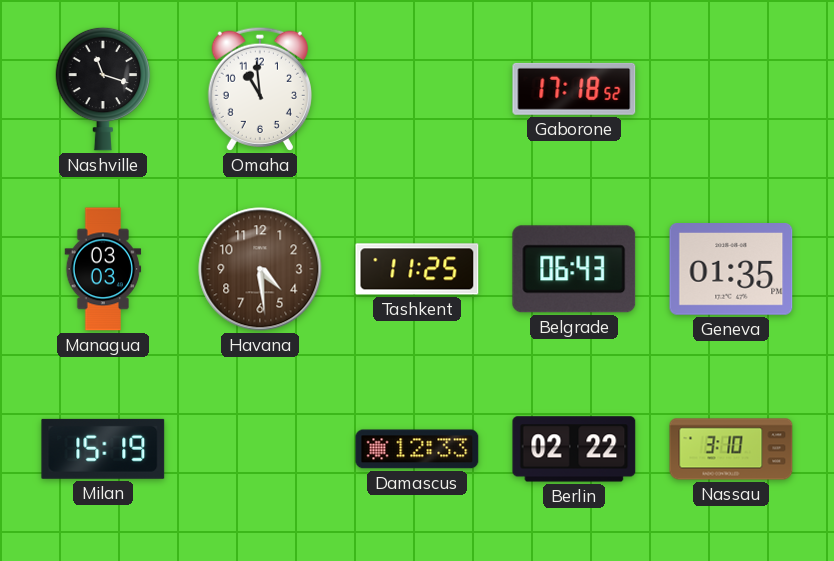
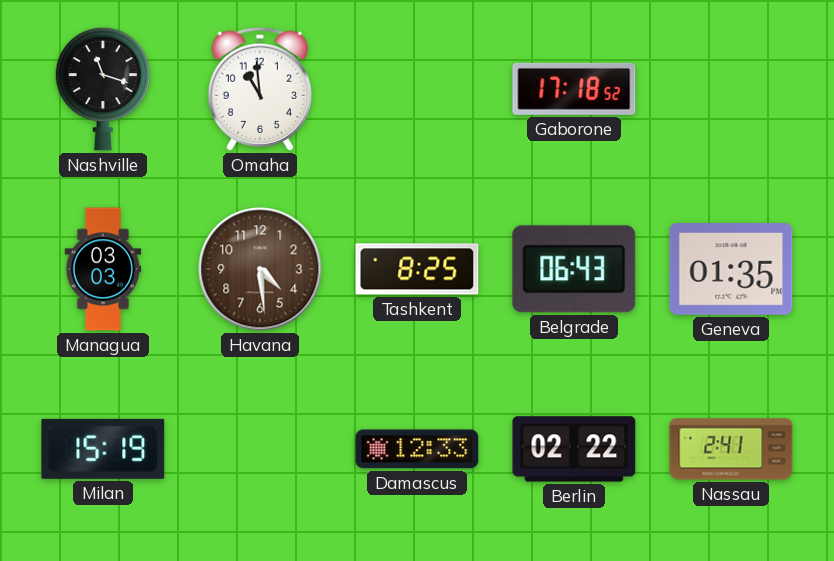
Tashkent: 11:25 -> 8:25
Nassau: 3:10 -> 2:41
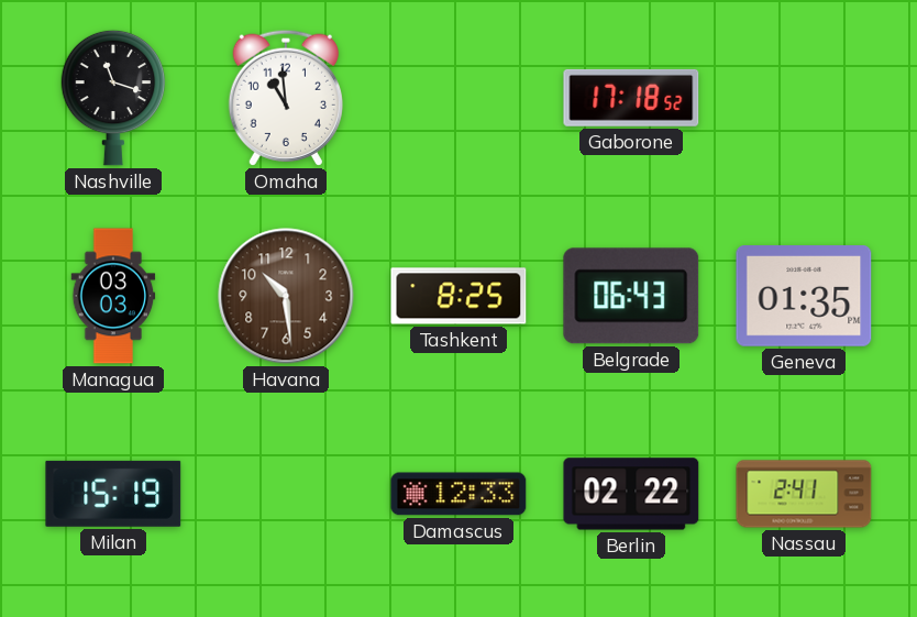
Havana: 4:29 -> 10:29
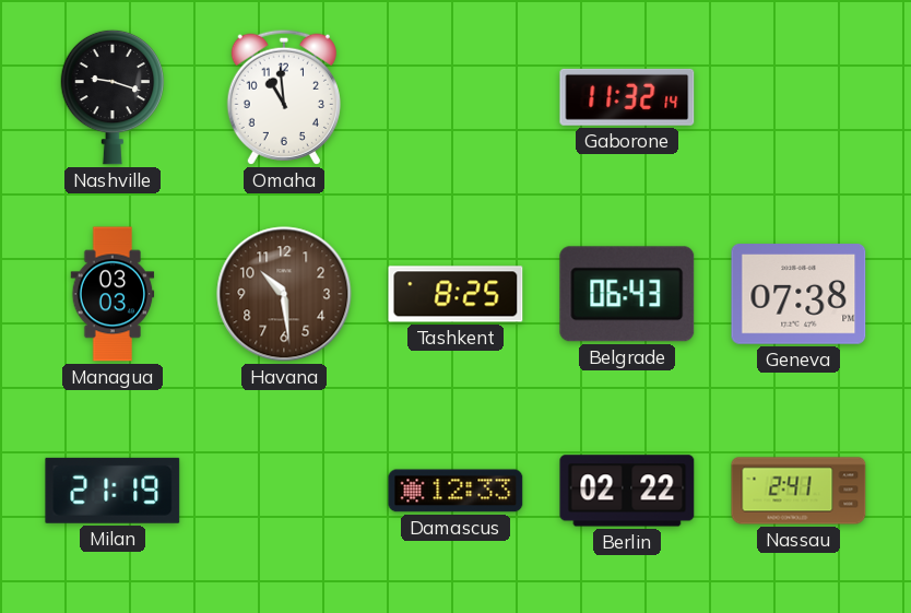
Nashville: 11:18 -> 9:18
Gaborone: 17:18 -> 11:32
Geneva: 01:35 -> 07:38
Milan: 15:19 -> 21:19
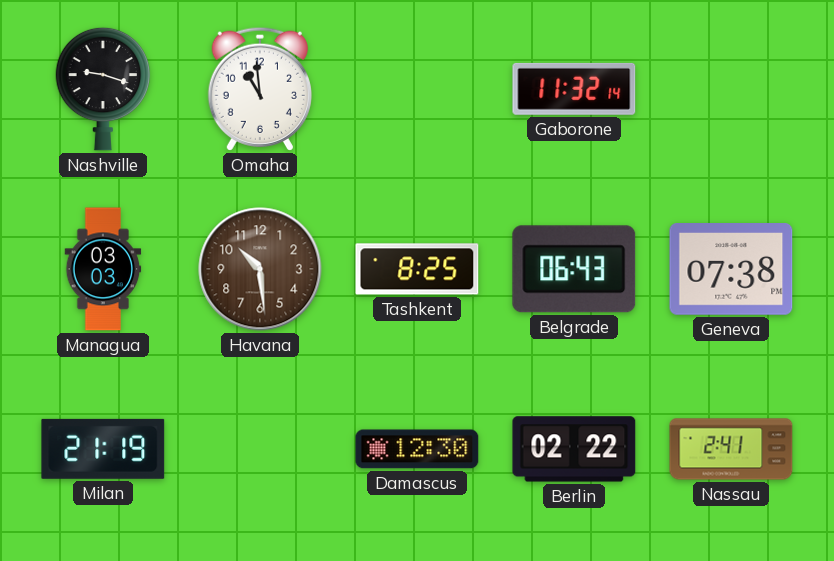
Damascus: 12:33 -> 12:30
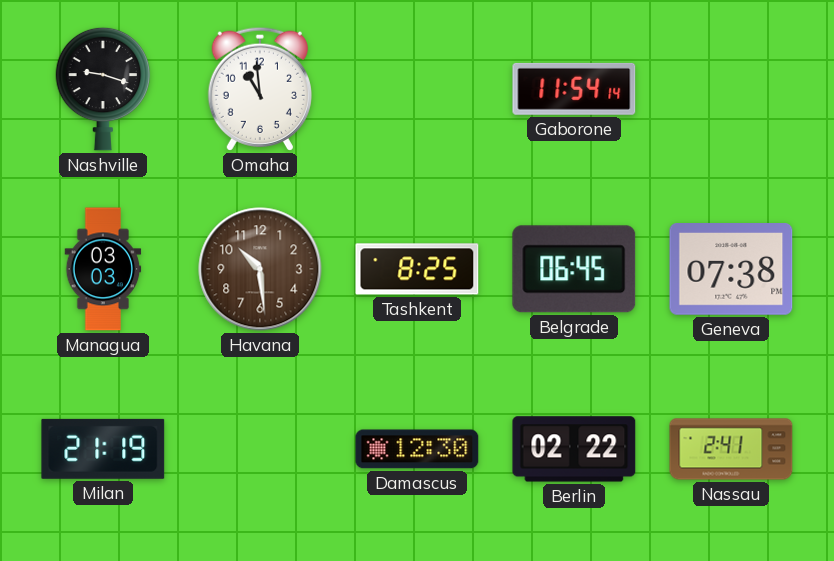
Gaborone: 11:32 -> 11:54
Belgrade: 06:43 -> 06:45
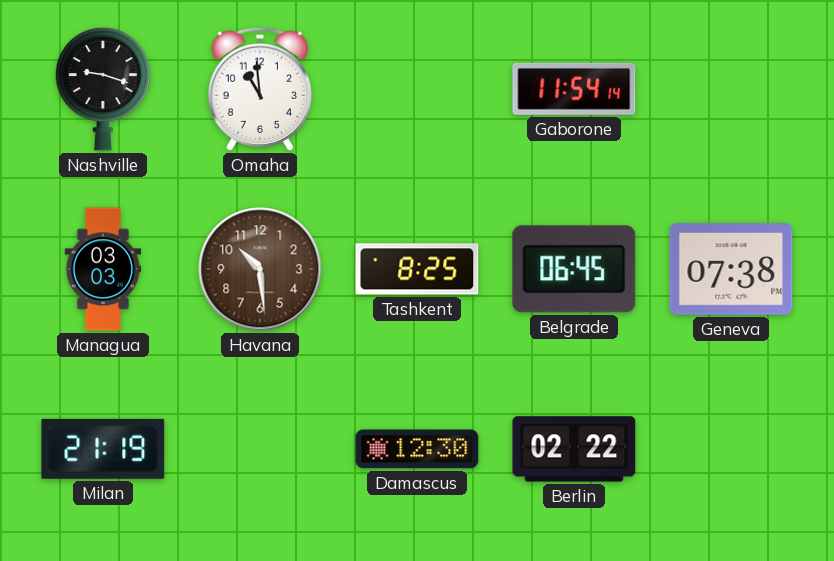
Nassau: 2:41 -> none
